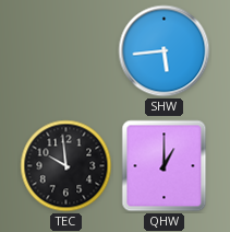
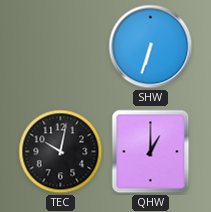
SHW: 5:44 -> 6:33
TEC: 9:59 -> 10:02
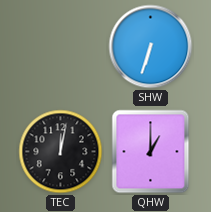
TEC: 10:02 -> 12:02
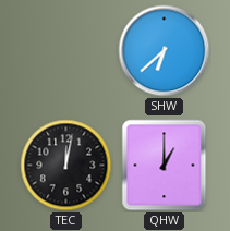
SHW: 6:33 -> 6:38
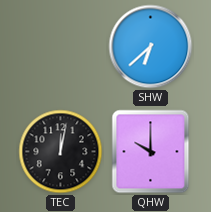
QHW: 1:00 -> 10:00
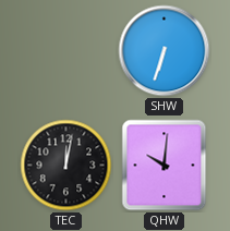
SHW: 6:38 -> 6:33
QHW: 10:00 -> 10:01
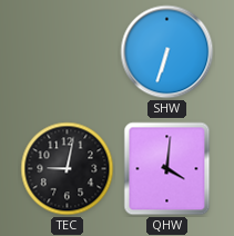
TEC: 12:02 -> 9:02
QHW: 10:01 -> 4:01
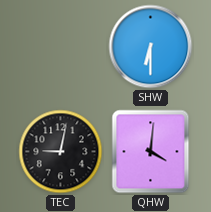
SHW: 6:33 -> 6:30
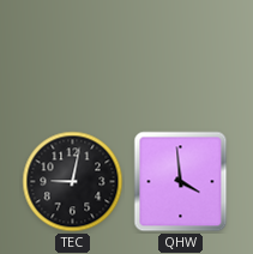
SHW: 6:30 -> none
QHW: 4:01 -> 3:59
